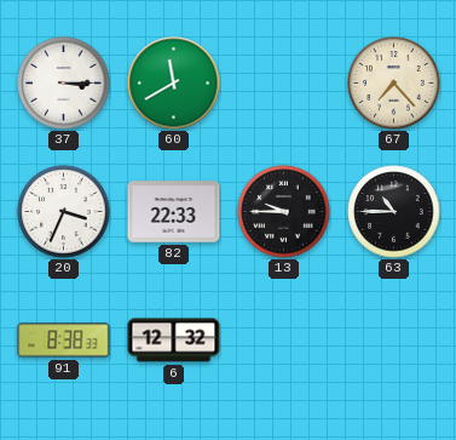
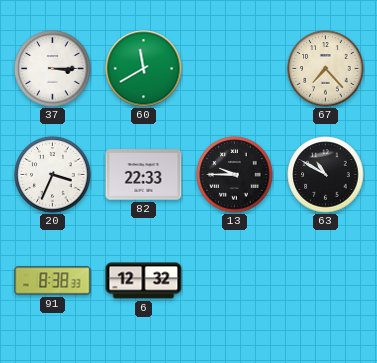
63: 10:45 -> 10:50
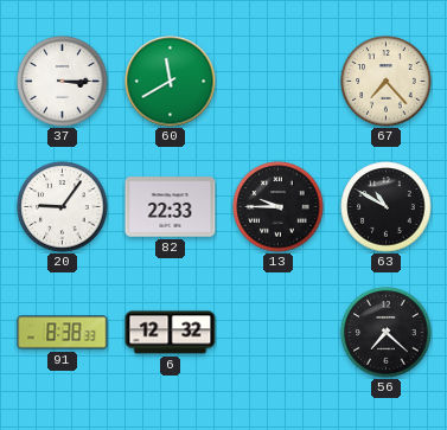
20: 3:34 -> 9:06
56: none -> 7:22
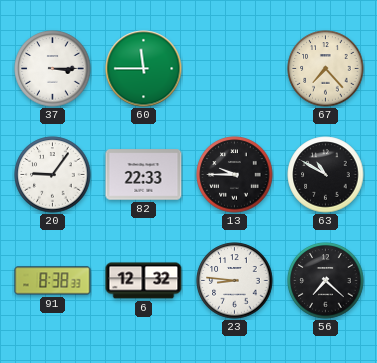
60: 11:40 -> 11:45
23: none -> 8:46
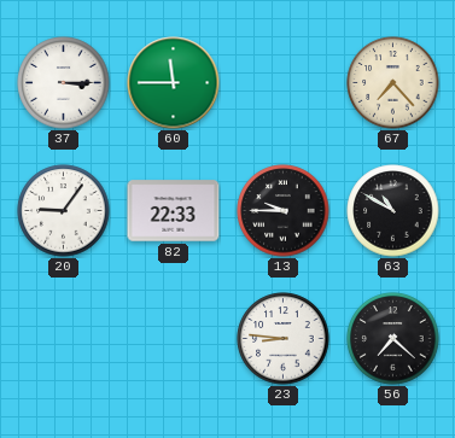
91: 8:38 -> none
6: 12:32 -> none
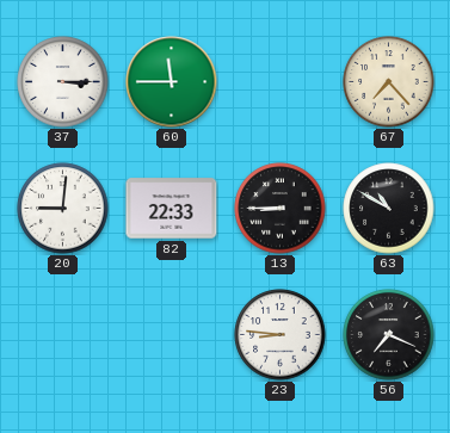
20: 9:06 -> 9:01
13: 9:45 -> 8:45
56: 7:22 -> 7:19
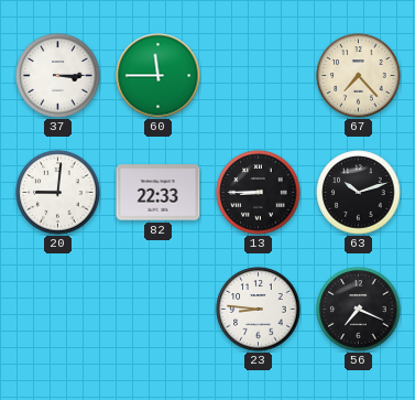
63: 10:50 -> 10:12
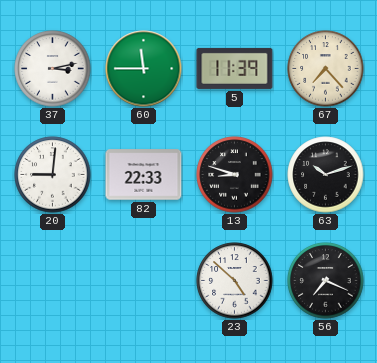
37: 3:15 -> 3:13
5: none -> 11:39
13: 8:45 -> 8:48
23: 8:46 -> 4:52
